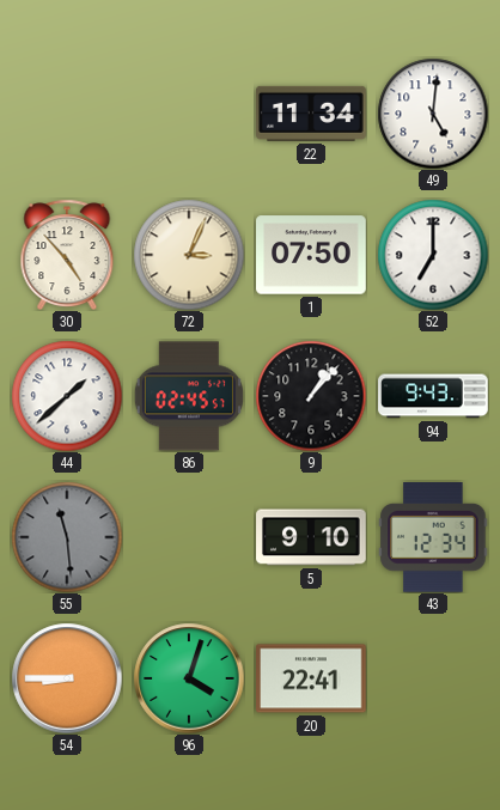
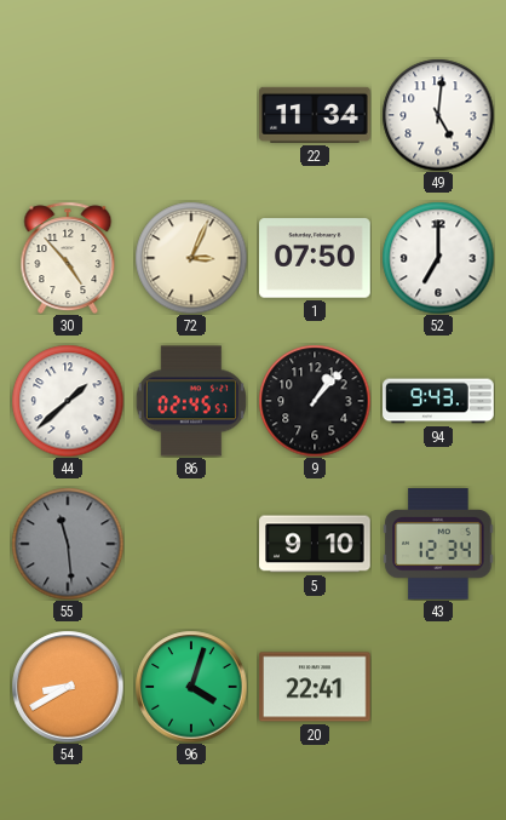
54: 8:45 -> 8:40
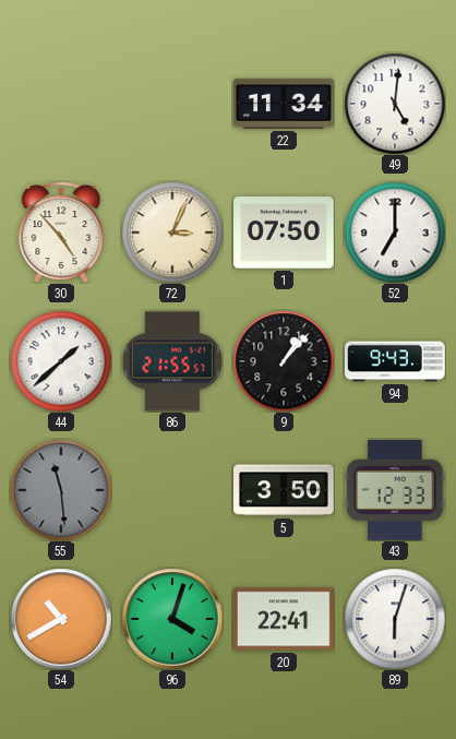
86: 02:45 -> 21:55
5: 9:10 -> 3:50
43: 12:34 -> 12:33
54: 8:40 -> 10:40
89: none -> 6:03
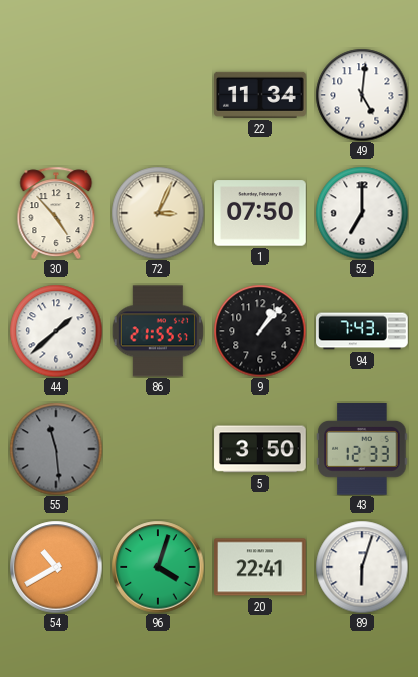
94: 9:43 -> 7:43
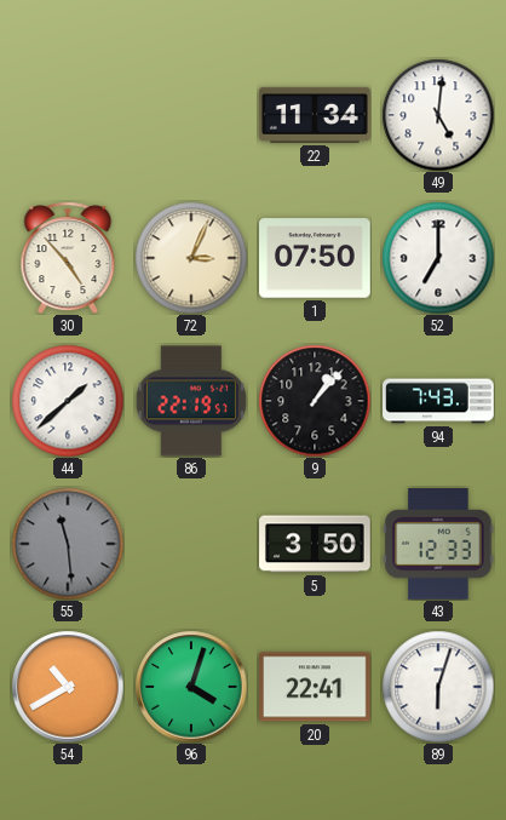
86: 21:55 -> 22:19
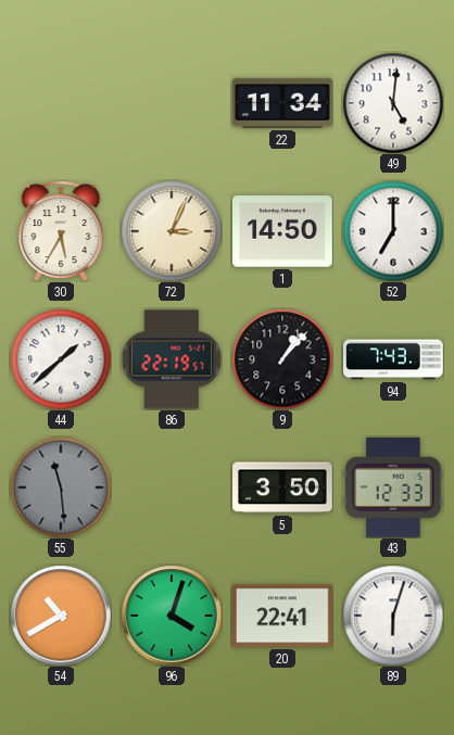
30: 4:53 -> 5:35
1: 07:50 -> 14:50
